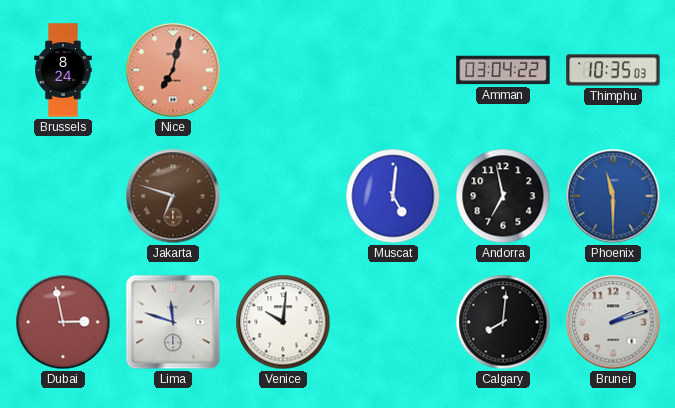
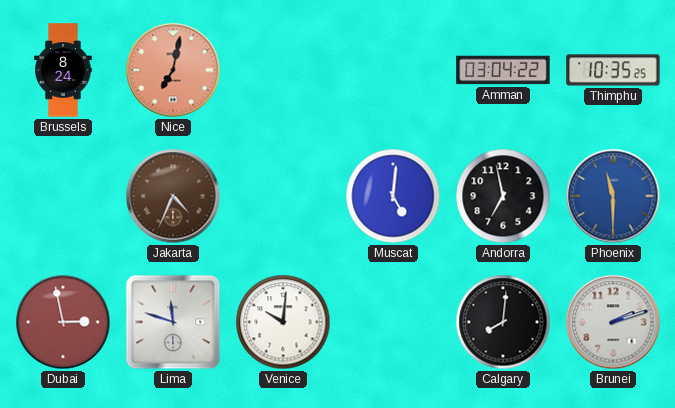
Thimphu: 10:35:03 -> 10:35:25
Jakarta: 6:48 -> 4:34
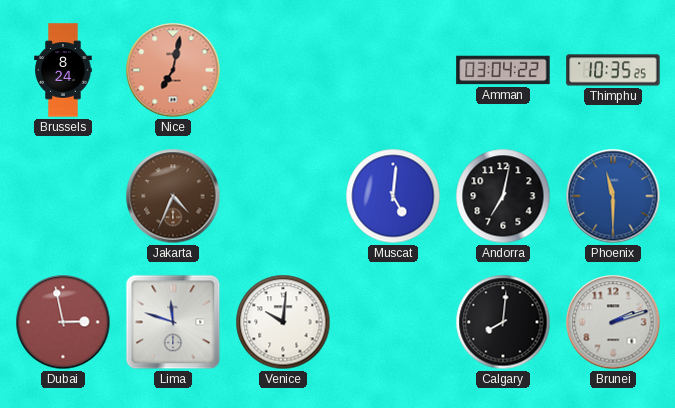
Andorra: 6:58 -> 7:02
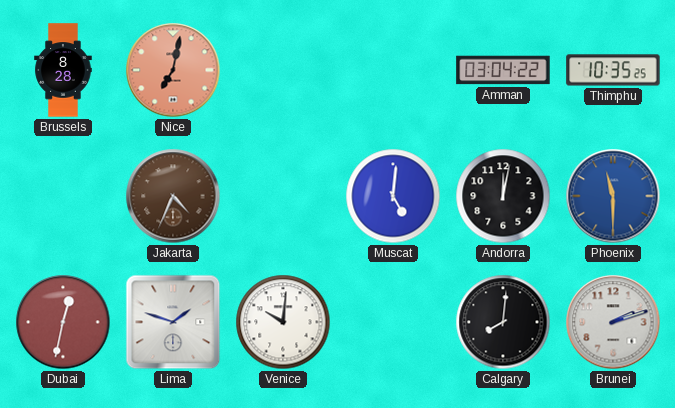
Brussels: 8:24 -> 8:28
Andorra: 7:02 -> 12:02
Dubai: 2:58 -> 12:32
Lima: 11:48 -> 1:48
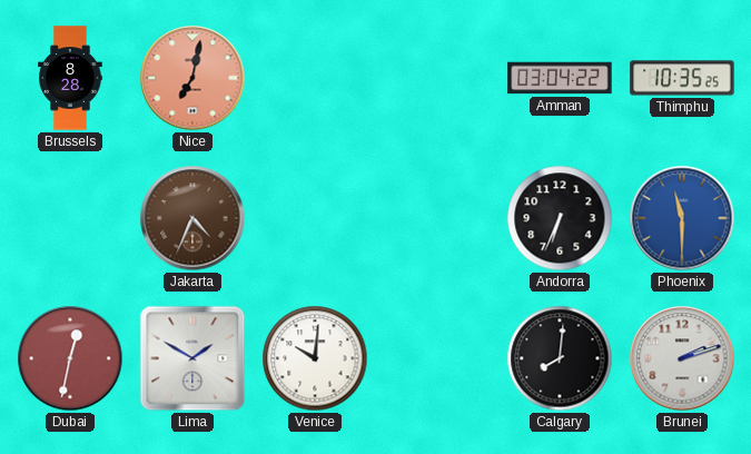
Muscat: 5:01 -> none
Andorra: 12:02 -> 6:34
Lima: 1:48 -> 1:50
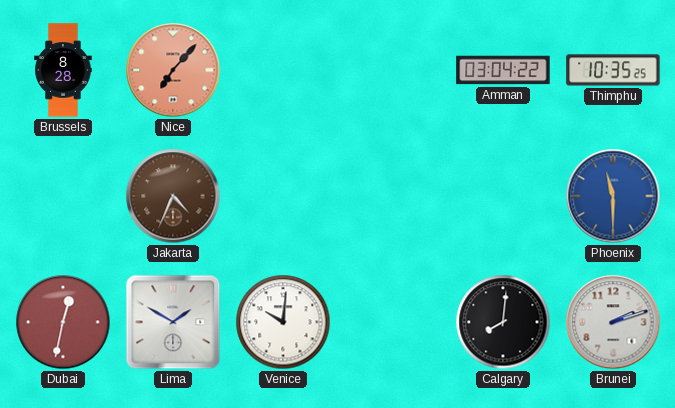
Nice: 7:02 -> 7:07
Andorra: 6:34 -> none
